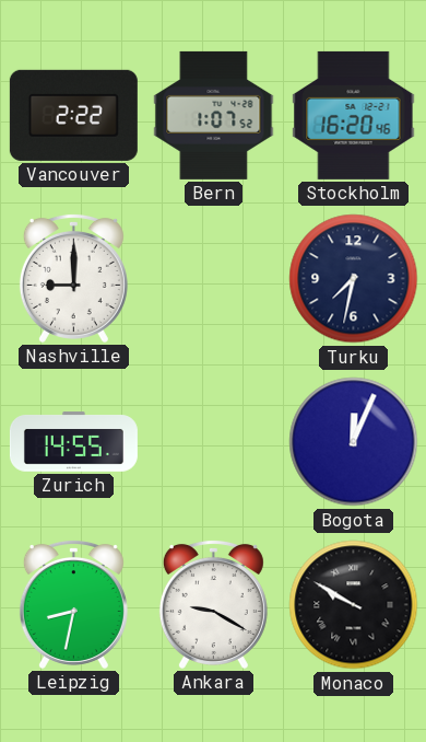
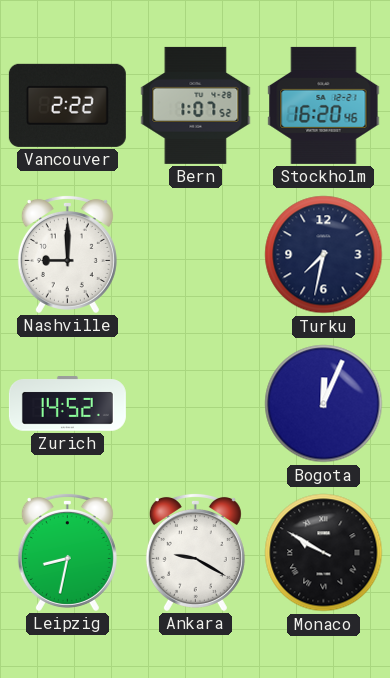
Zurich: 14:55 -> 14:52
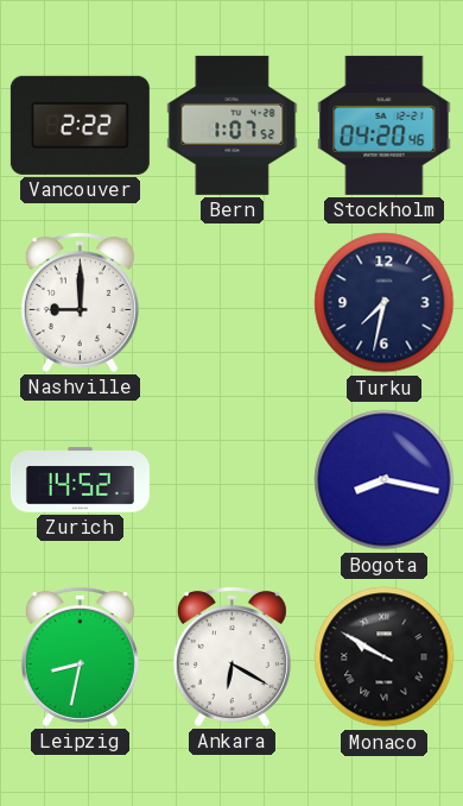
Stockholm: 16:20 -> 04:20
Bogota: 12:04 -> 8:17
Ankara: 9:20 -> 6:20
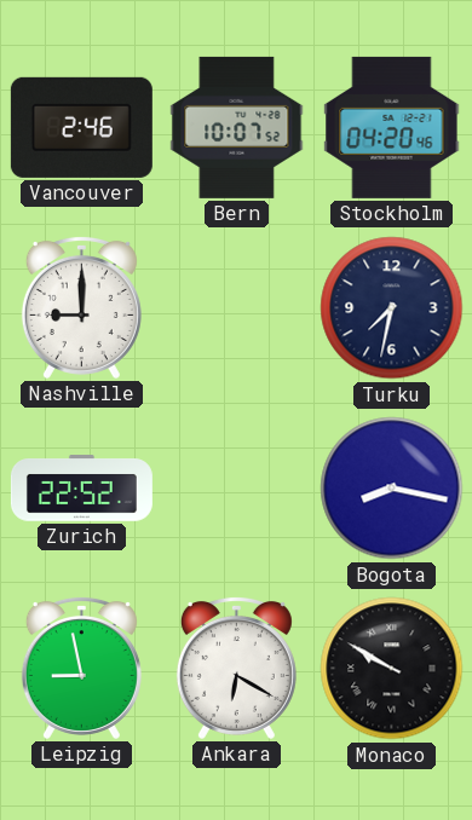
Vancouver: 2:22 -> 2:46
Bern: 1:07 -> 10:07
Zurich: 14:52 -> 22:52
Leipzig: 8:32 -> 8:58
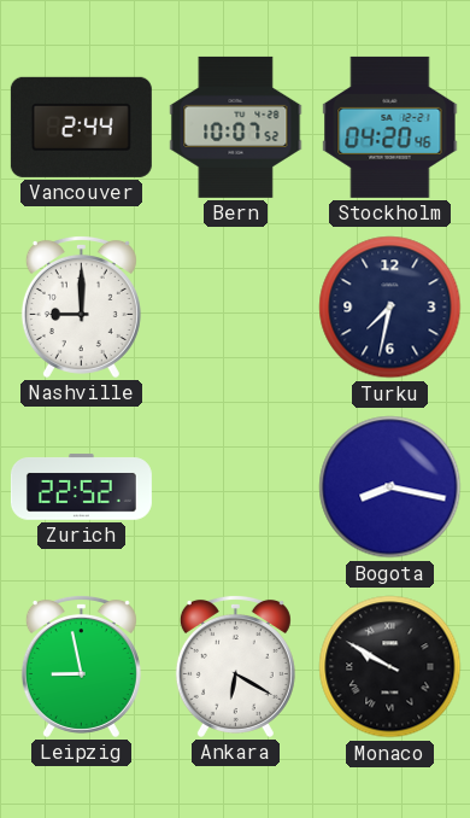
Vancouver: 2:46 -> 2:44
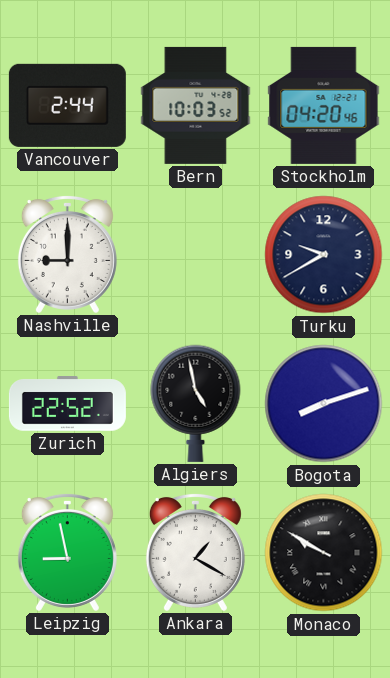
Bern: 10:07 -> 10:03
Turku: 7:32 -> 9:40
Algiers: none -> 4:58
Bogota: 8:17 -> 8:12
Ankara: 6:20 -> 1:20
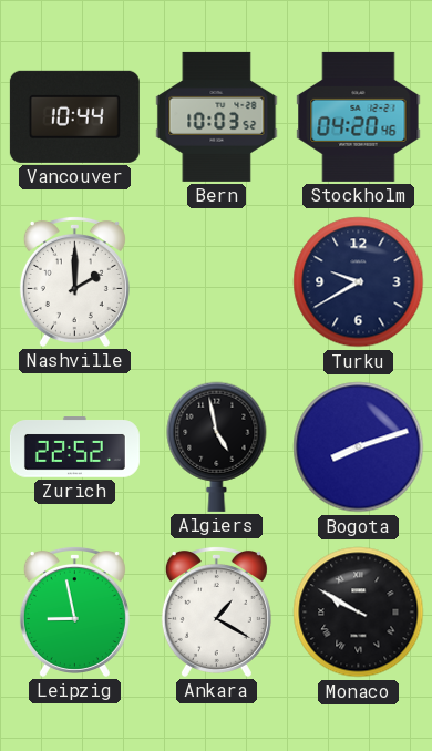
Vancouver: 2:44 -> 10:44
Nashville: 9:00 -> 2:00
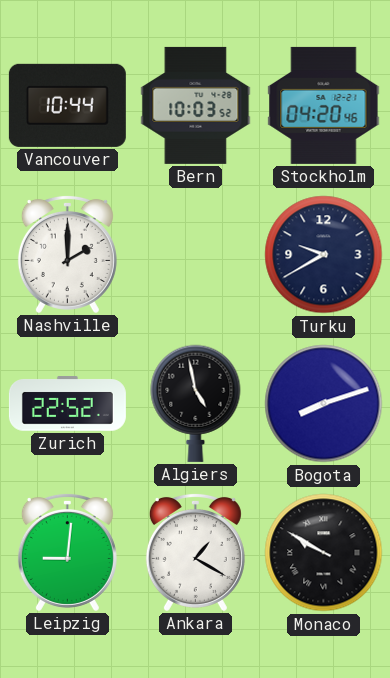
Leipzig: 8:58 -> 9:01
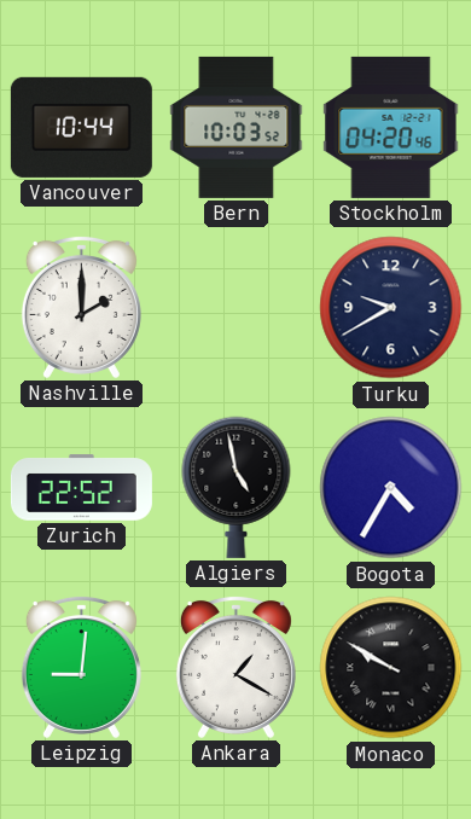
Bogota: 8:12 -> 4:35
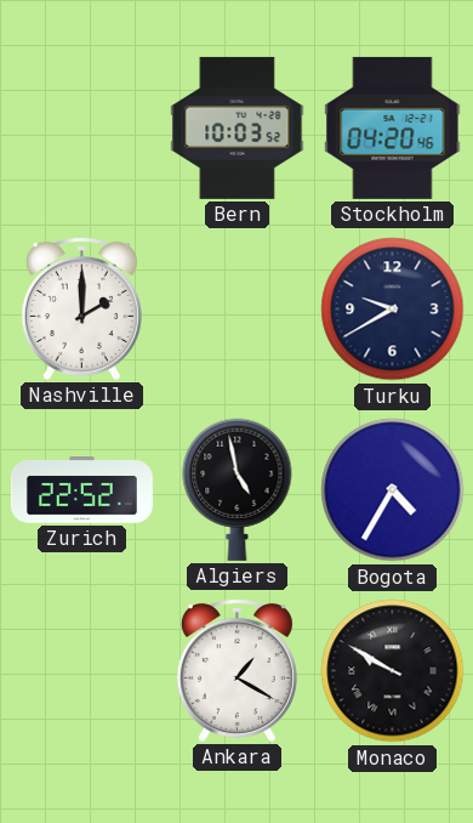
Vancouver: 10:44 -> none
Leipzig: 9:01 -> none
